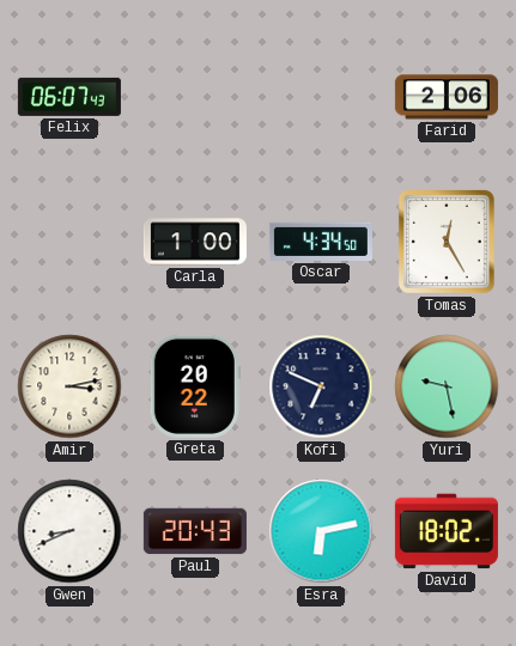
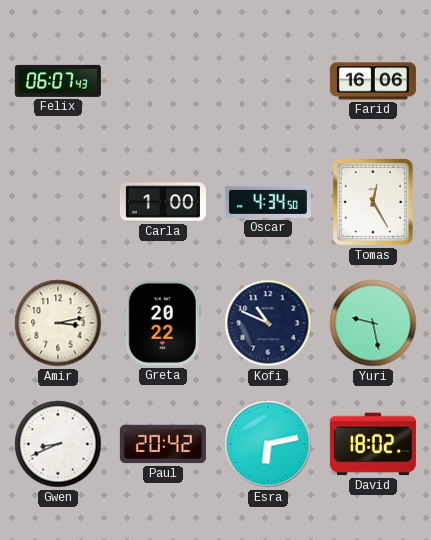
Farid: 2:06 -> 16:06
Kofi: 6:49 -> 10:49
Paul: 20:43 -> 20:42
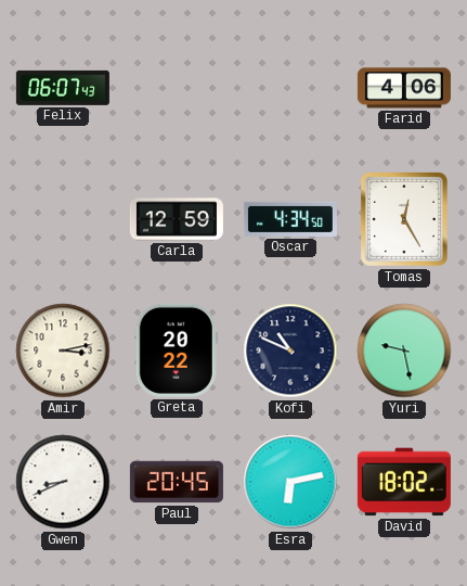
Farid: 16:06 -> 4:06
Carla: 1:00 -> 12:59
Paul: 20:42 -> 20:45
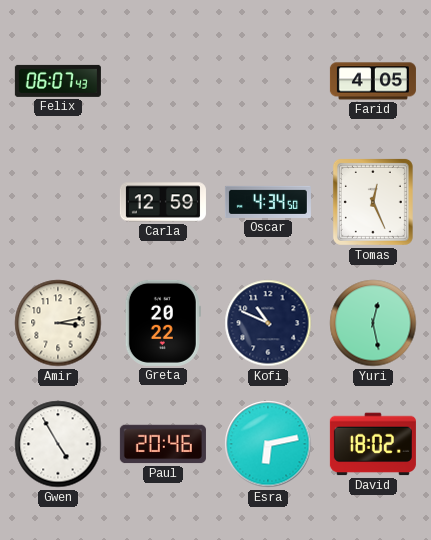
Farid: 4:06 -> 4:05
Tomas: 12:25 -> 12:26
Yuri: 9:28 -> 12:28
Gwen: 8:41 -> 4:55
Paul: 20:45 -> 20:46
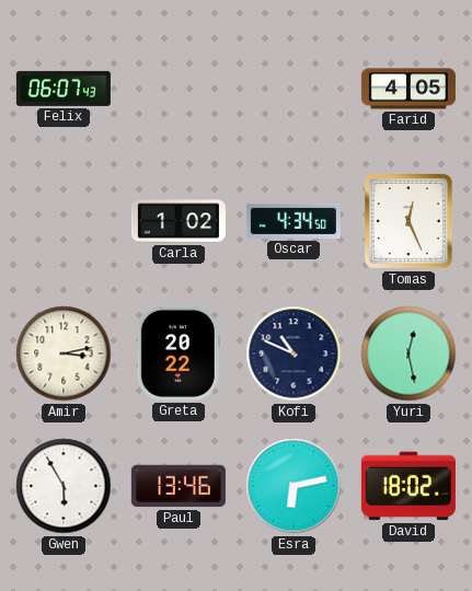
Carla: 12:59 -> 1:02
Gwen: 4:55 -> 5:55
Paul: 20:46 -> 13:46
